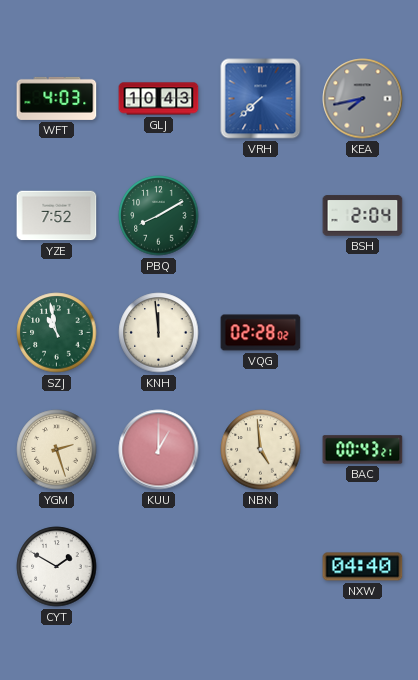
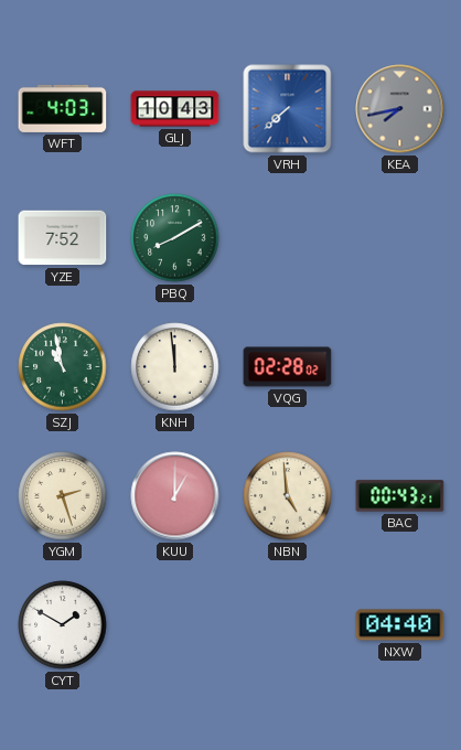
BSH: 2:04 -> none
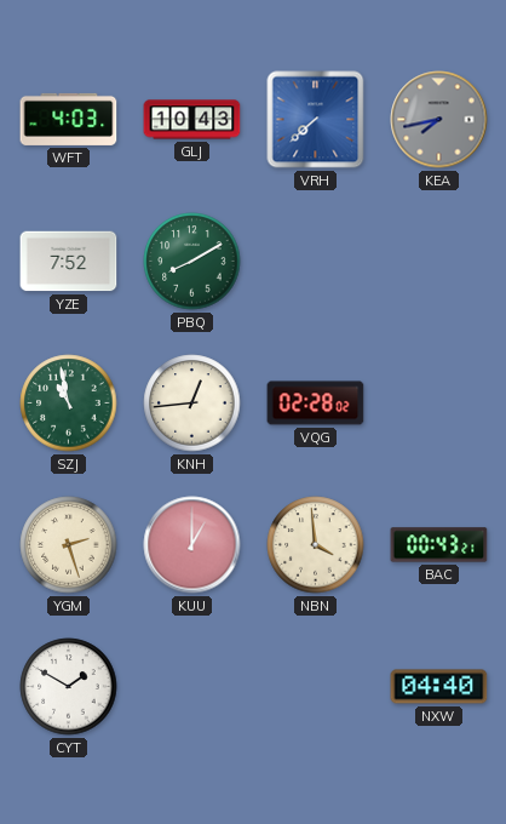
KNH: 11:59 -> 12:44
NBN: 4:59 -> 3:59
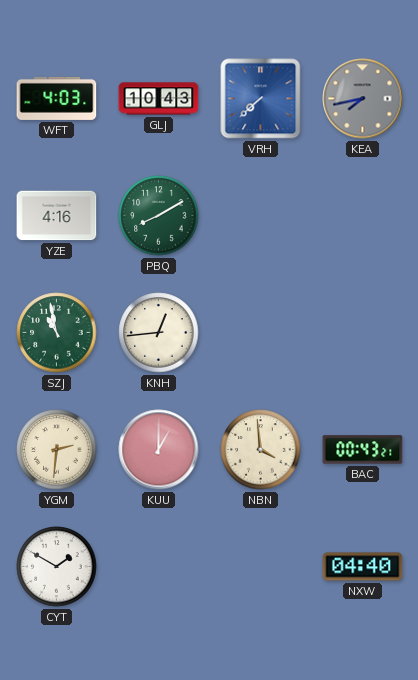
YZE: 7:52 -> 4:16
VQG: 02:28 -> none
YGM: 2:27 -> 2:31
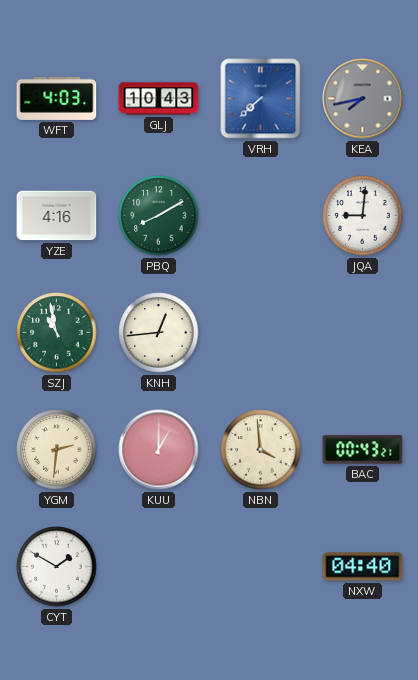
JQA: none -> 9:01
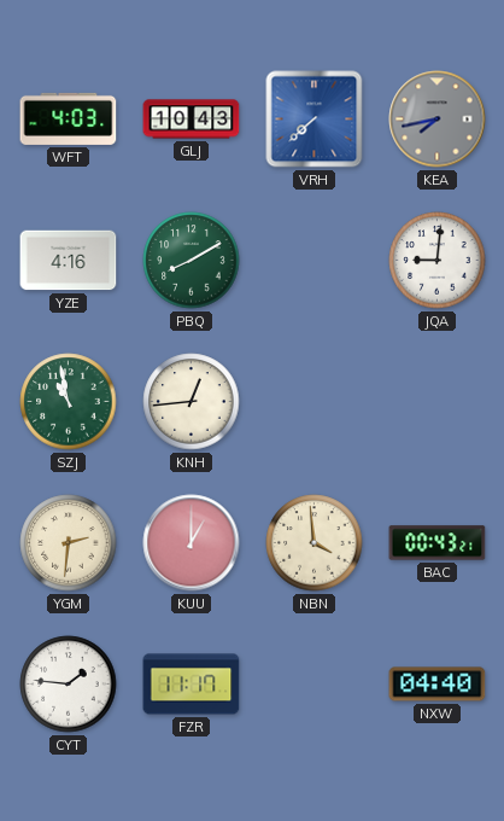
CYT: 1:50 -> 1:46
FZR: none -> 11:17
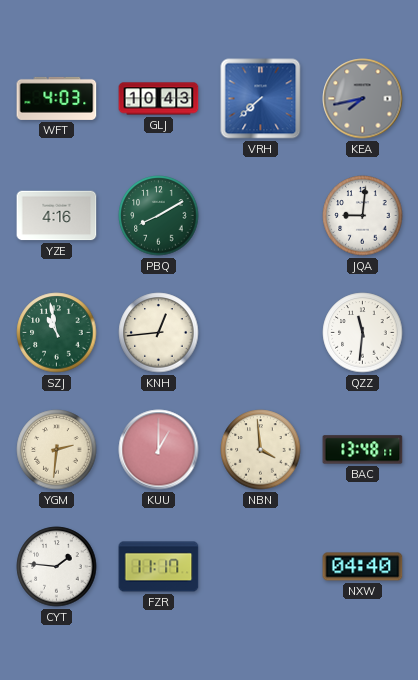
QZZ: none -> 11:31
BAC: 00:43 -> 13:48
